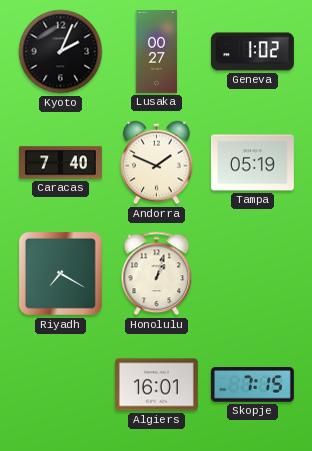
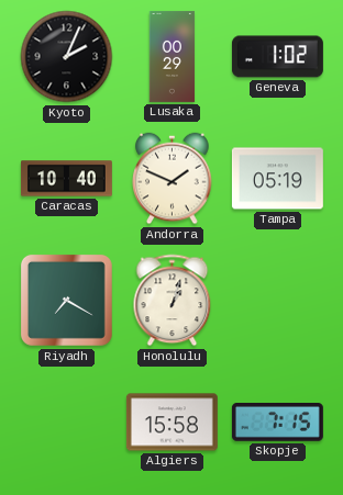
Lusaka: 00:27 -> 00:29
Caracas: 7:40 -> 10:40
Algiers: 16:01 -> 15:58
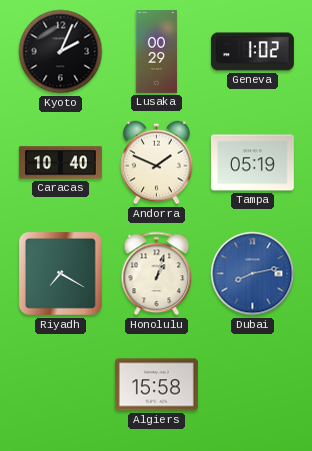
Dubai: none -> 8:13
Skopje: 7:15 -> none
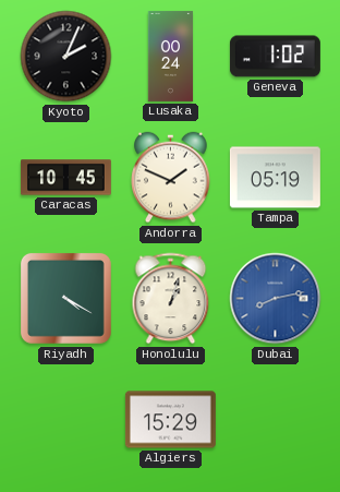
Lusaka: 00:29 -> 00:24
Caracas: 10:40 -> 10:45
Riyadh: 7:20 -> 4:20
Algiers: 15:58 -> 15:29
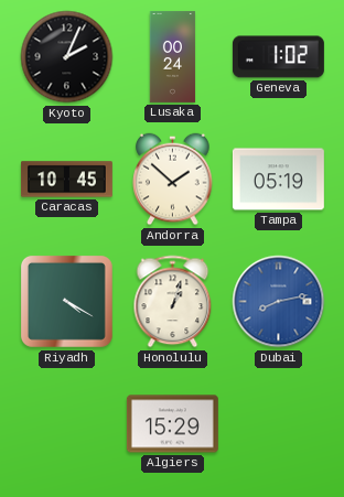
Andorra: 1:49 -> 1:52
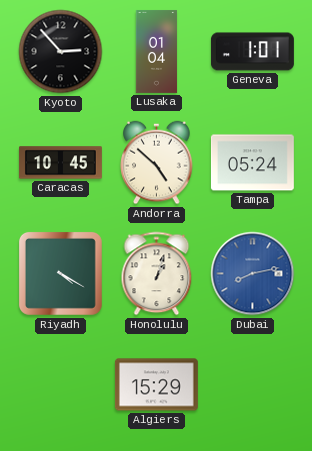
Kyoto: 2:04 -> 2:53
Lusaka: 00:24 -> 01:04
Geneva: 1:02 -> 1:01
Andorra: 1:52 -> 4:52
Tampa: 05:19 -> 05:24
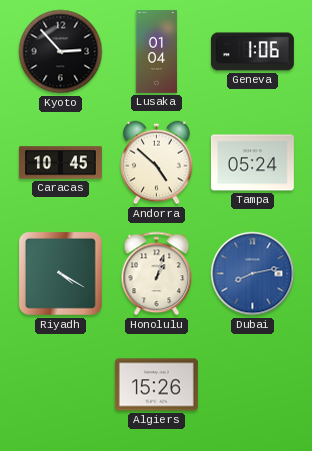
Geneva: 1:01 -> 1:06
Algiers: 15:29 -> 15:26
